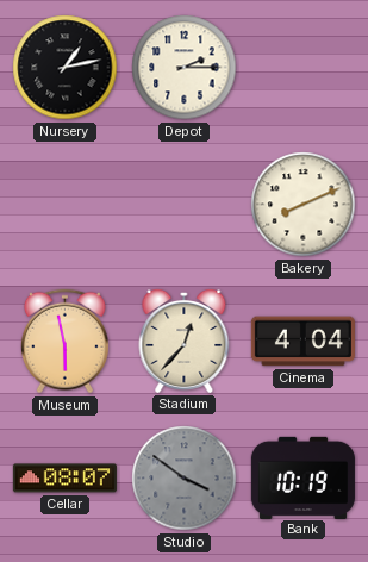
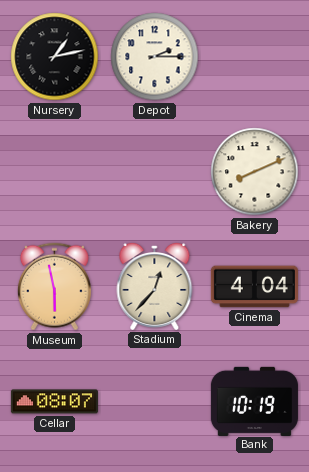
Studio: 3:51 -> none
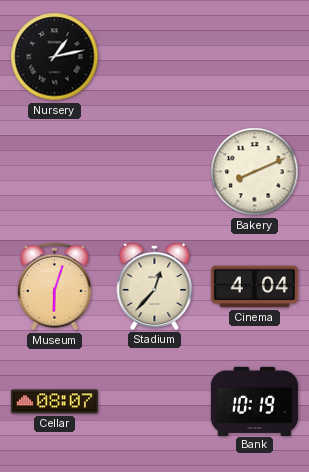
Depot: 2:15 -> none
Museum: 5:58 -> 6:03
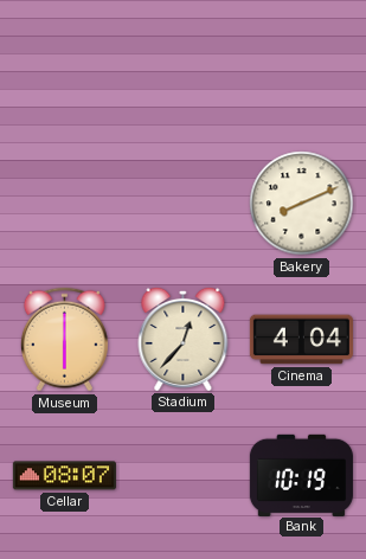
Nursery: 1:13 -> none
Museum: 6:03 -> 6:00
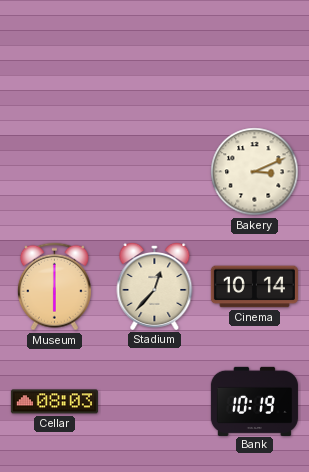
Bakery: 8:11 -> 3:11
Cinema: 4:04 -> 10:14
Cellar: 08:07 -> 08:03
